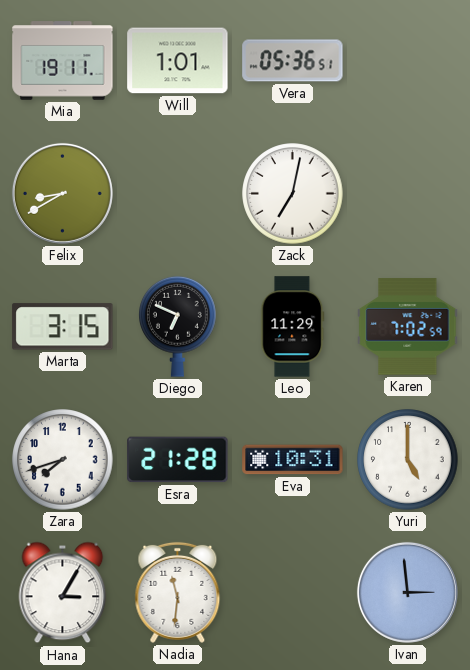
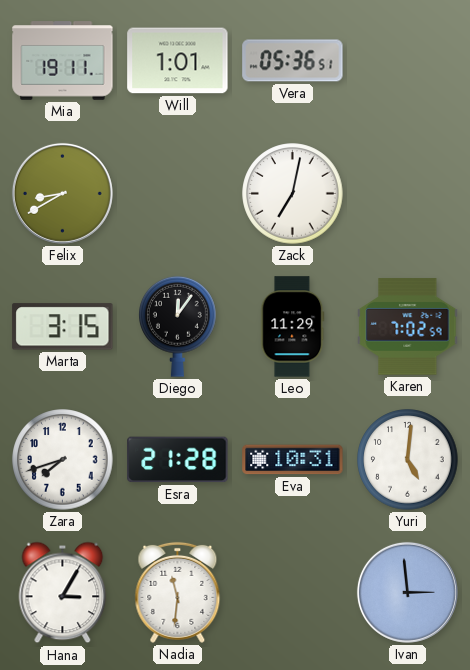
Diego: 6:49 -> 12:06
Yuri: 5:00 -> 5:01
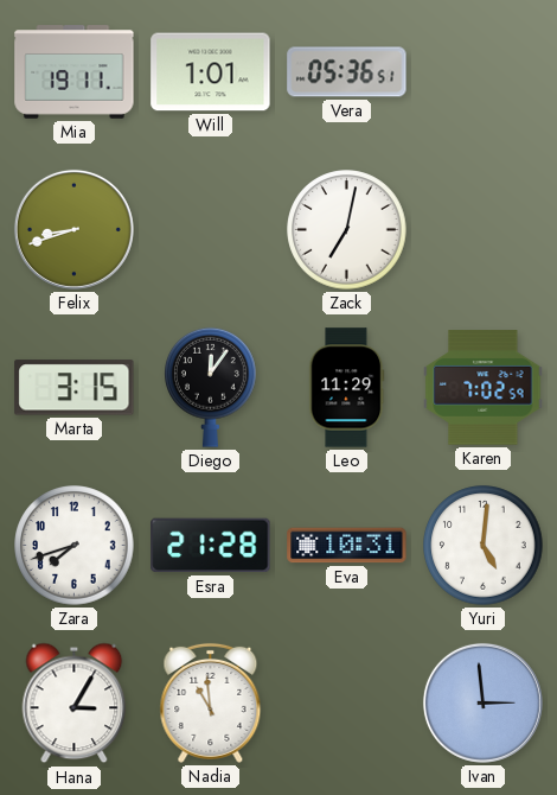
Felix: 8:40 -> 8:42
Nadia: 11:31 -> 10:59
